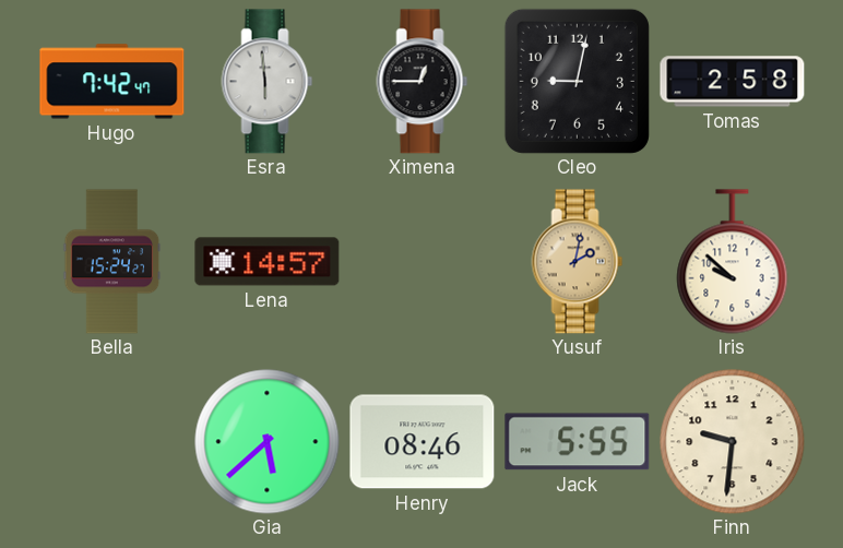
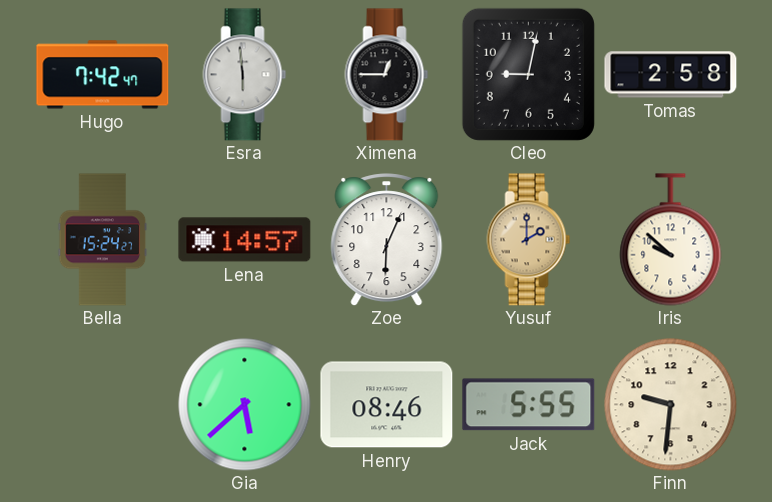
Zoe: none -> 6:04
Yusuf: 2:02 -> 2:00
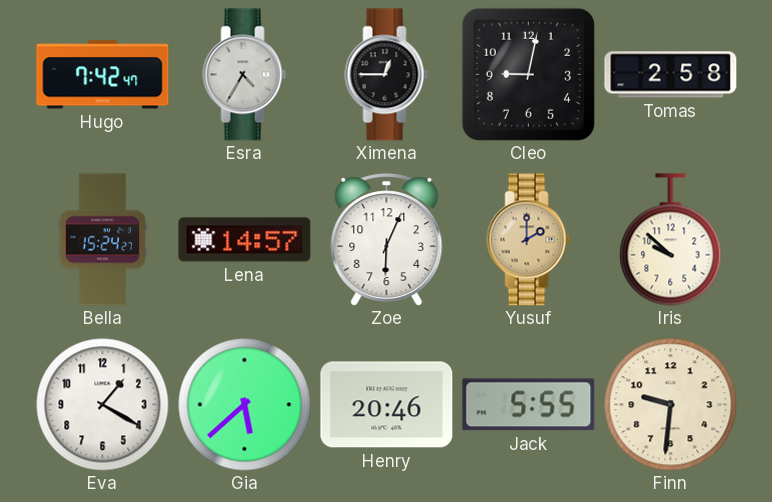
Esra: 5:59 -> 4:35
Eva: none -> 1:20
Henry: 08:46 -> 20:46
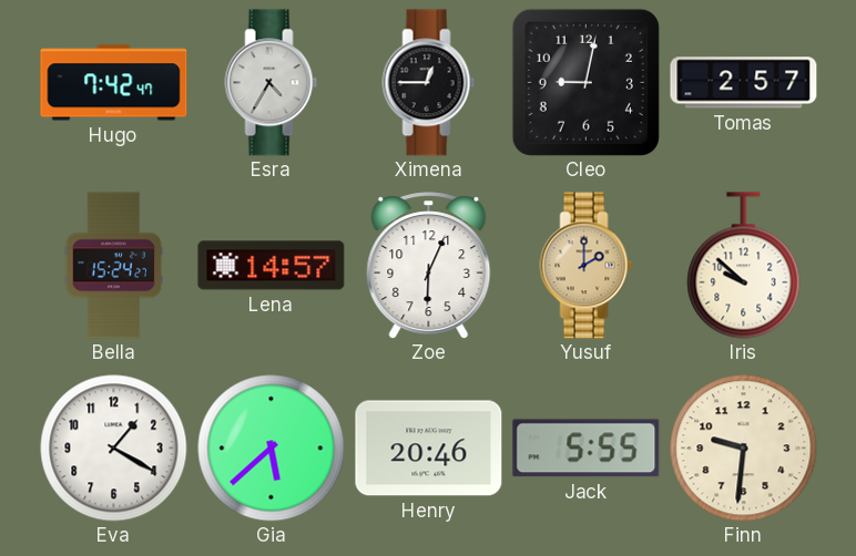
Tomas: 2:58 -> 2:57
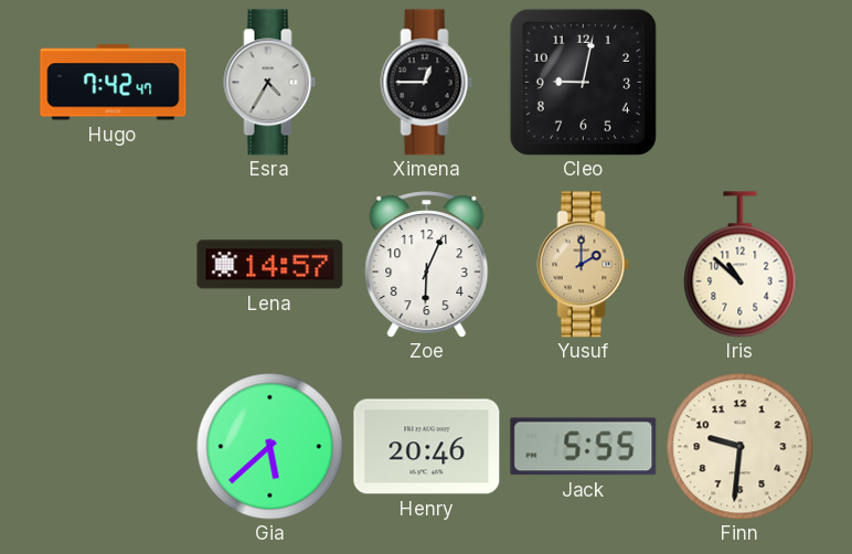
Tomas: 2:57 -> none
Bella: 15:24 -> none
Iris: 9:52 -> 10:52
Eva: 1:20 -> none
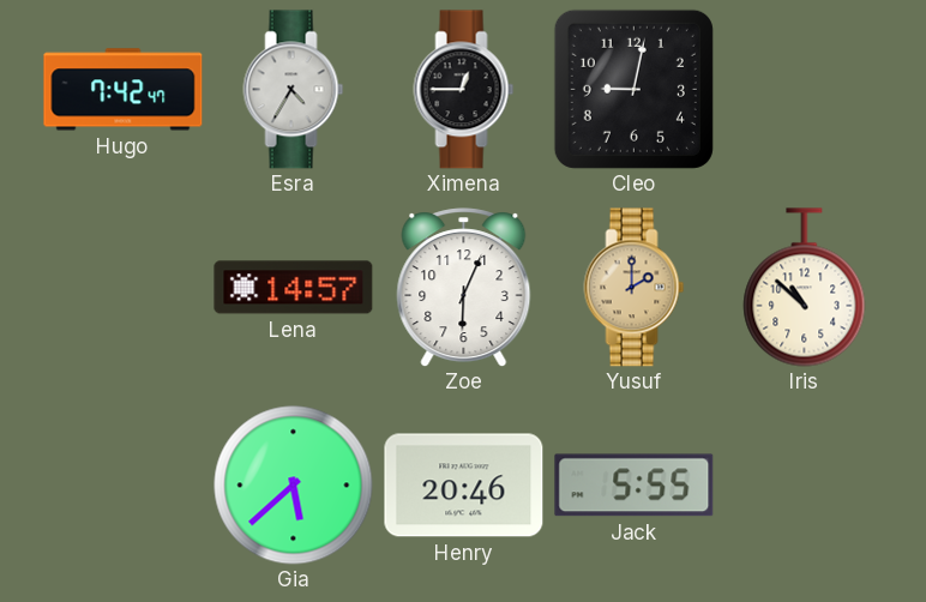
Finn: 9:31 -> none
